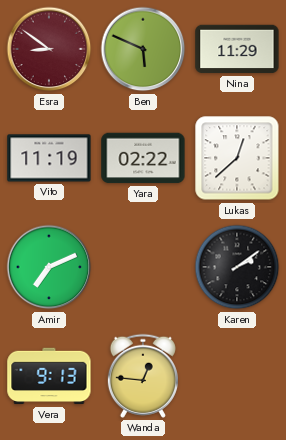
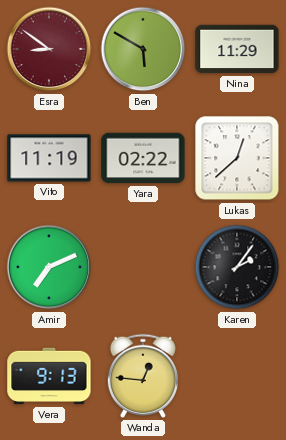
Ben: 5:49 -> 5:50
Karen: 2:09 -> 2:06
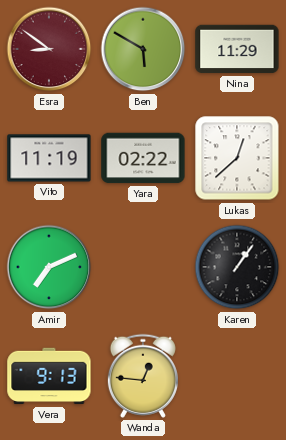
Karen: 2:06 -> 1:06
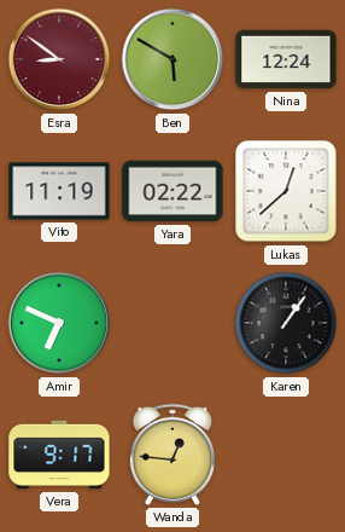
Nina: 11:29 -> 12:24
Amir: 7:11 -> 6:49
Vera: 9:13 -> 9:17
